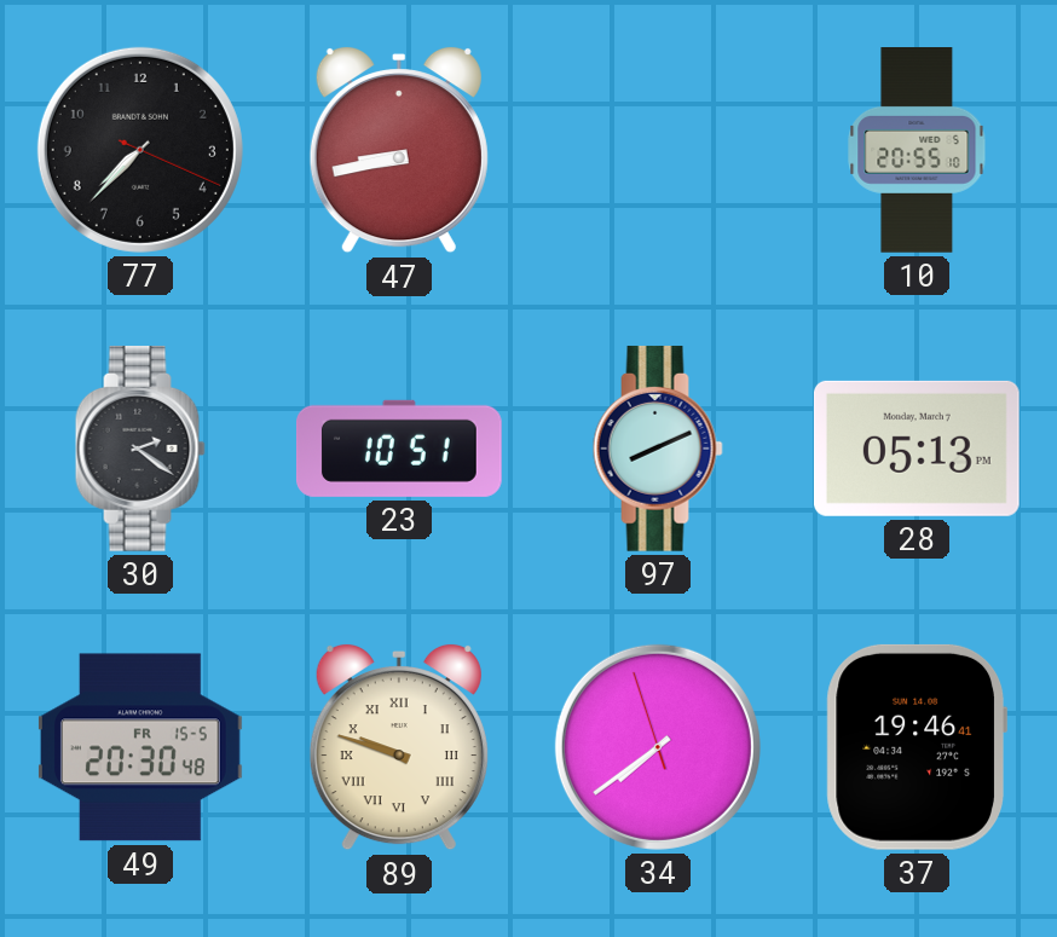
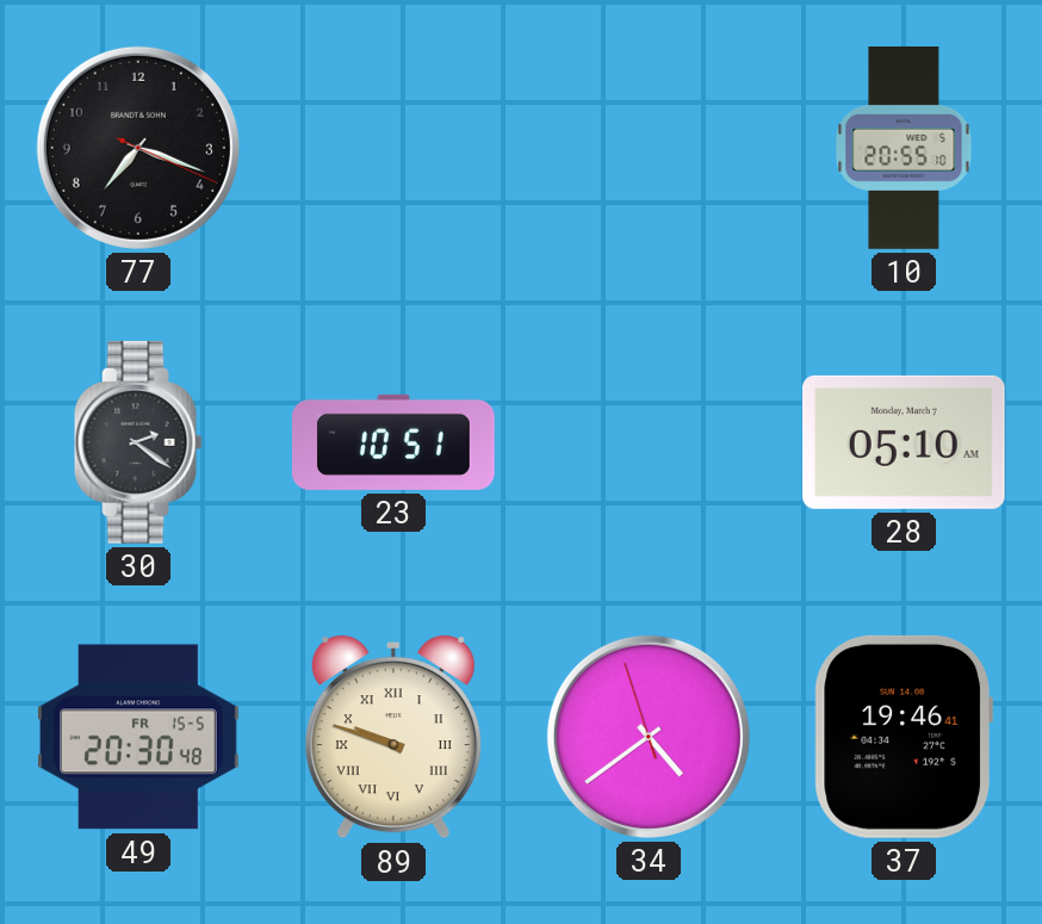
77: 7:37 -> 7:18
47: 8:43 -> none
97: 8:11 -> none
28: 05:13 -> 05:10
34: 7:38 -> 4:38
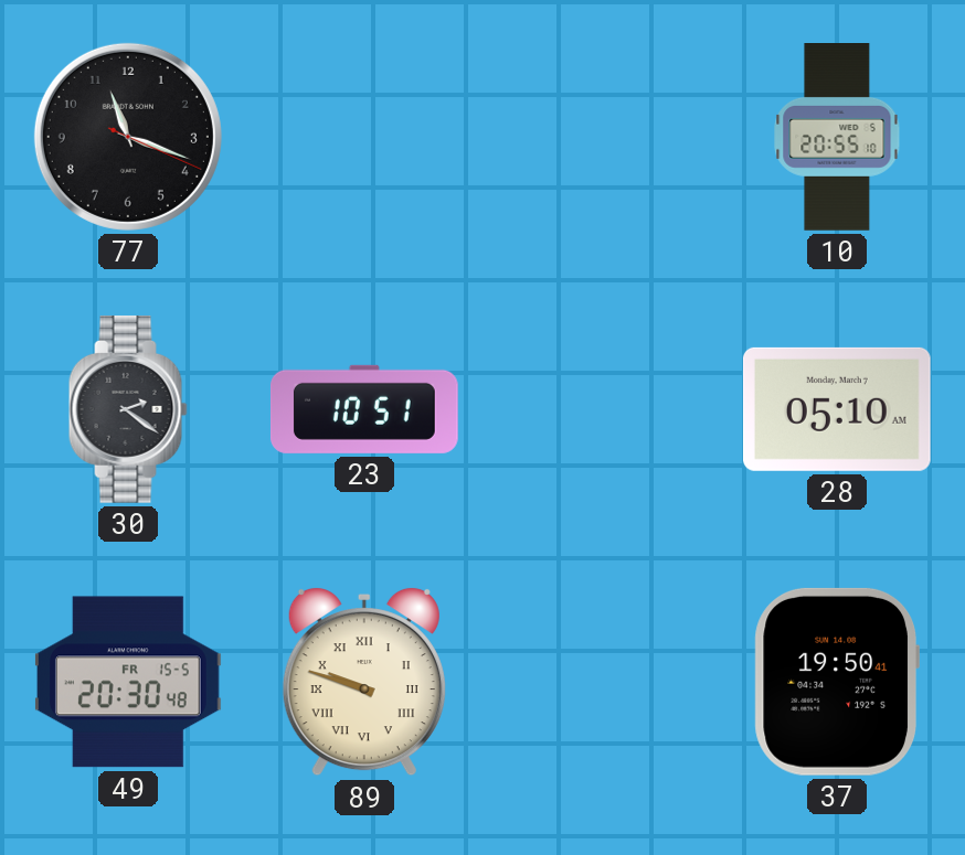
77: 7:18 -> 11:18
34: 4:38 -> none
37: 19:46 -> 19:50
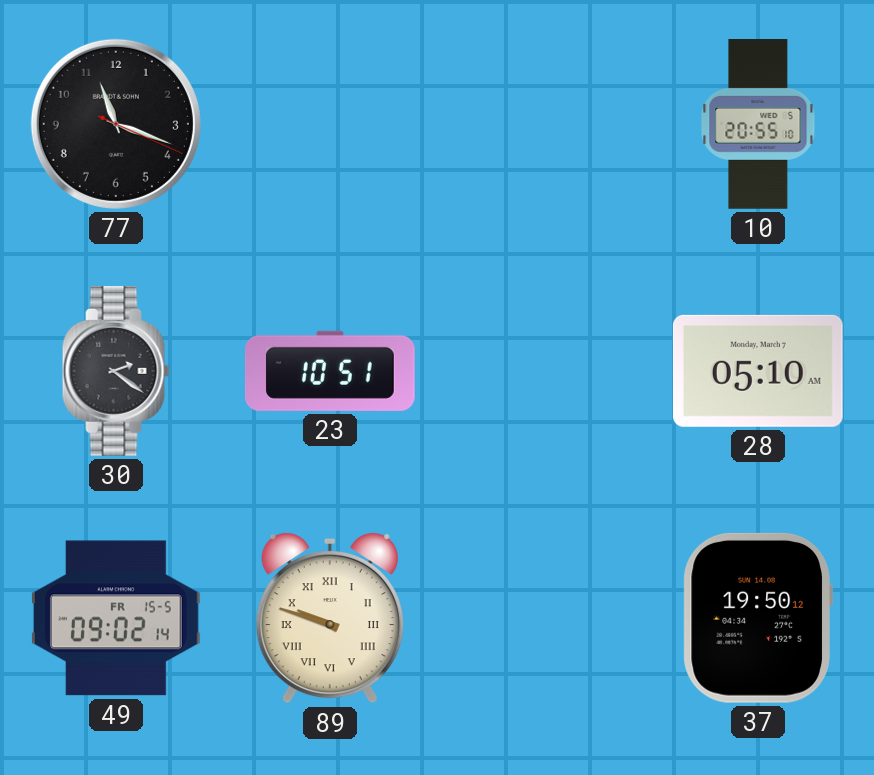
49: 20:30 -> 09:02
37: 19:50:41 -> 19:50:12
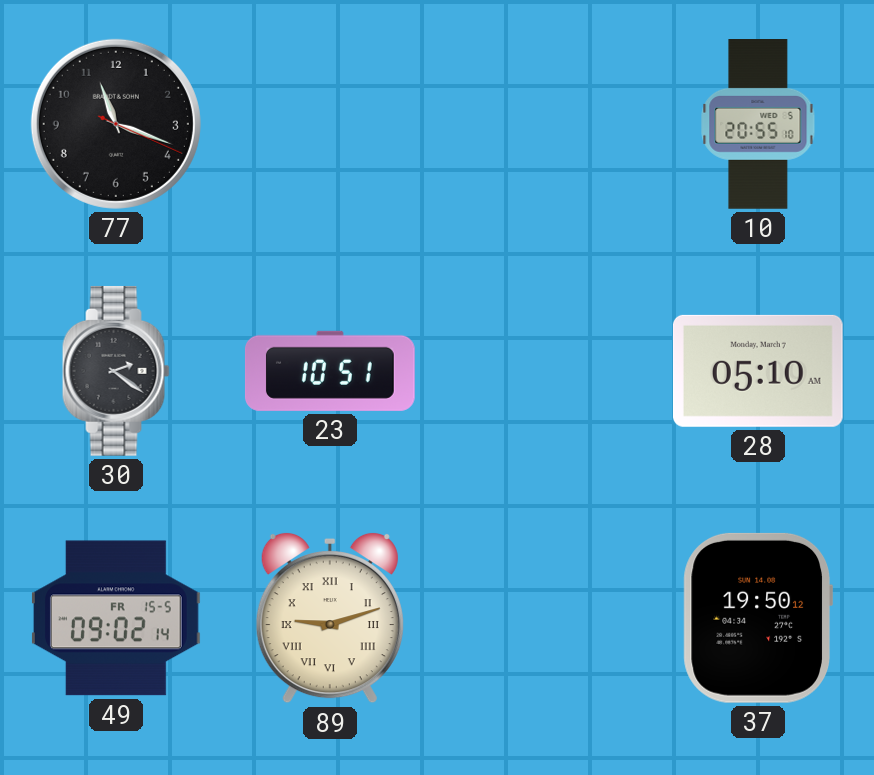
89: 9:48 -> 9:12
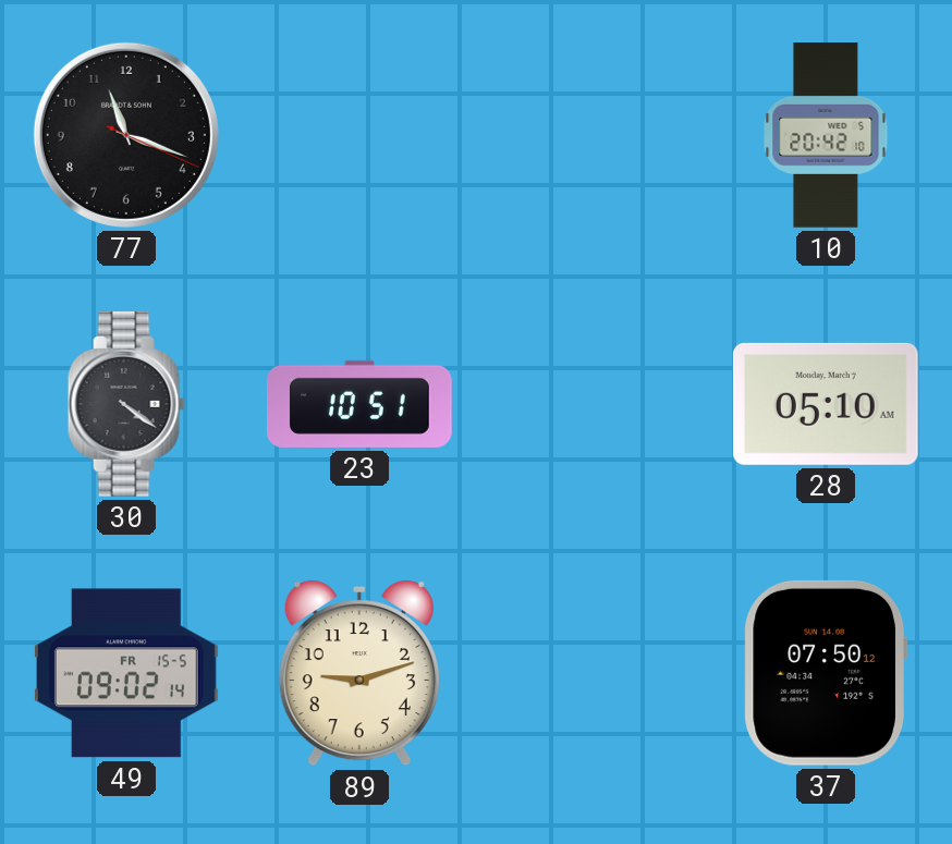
10: 20:55 -> 20:42
30: 2:21 -> 4:21
89 numerals: Roman -> Arabic
37: 19:50 -> 07:50
